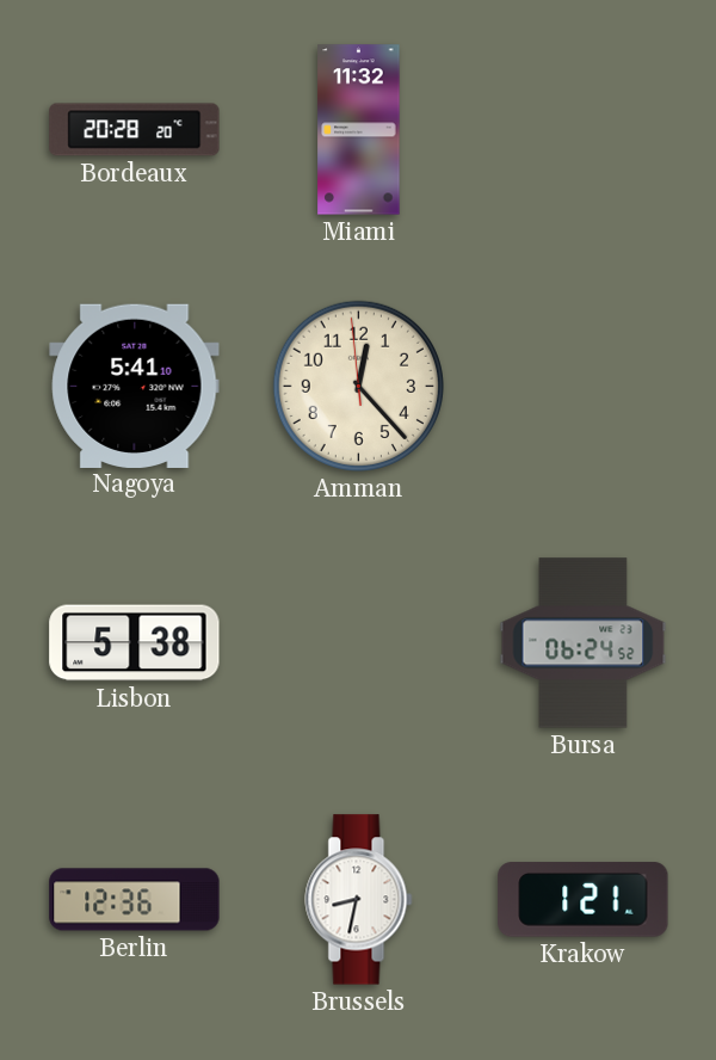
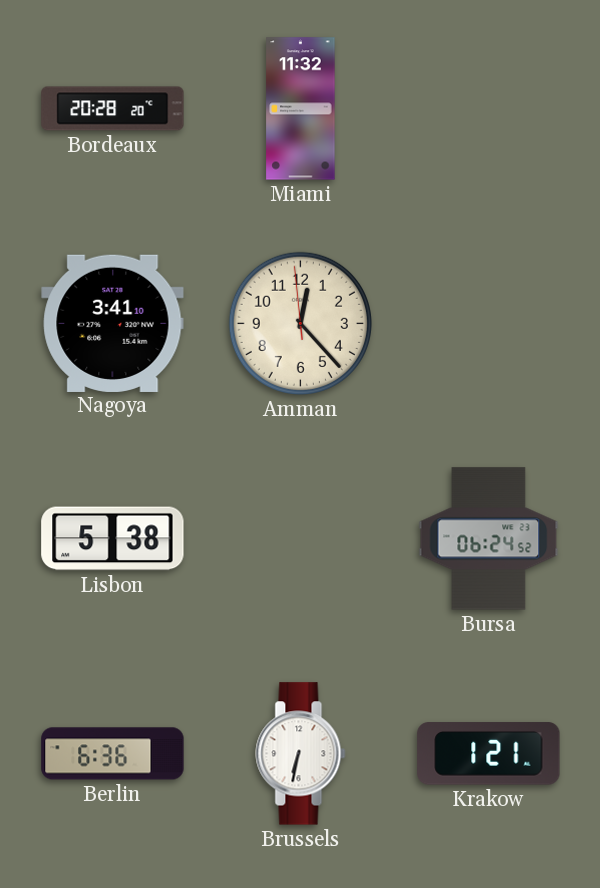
Nagoya: 5:41 -> 3:41
Berlin: 12:36 -> 6:36
Brussels: 8:32 -> 6:32
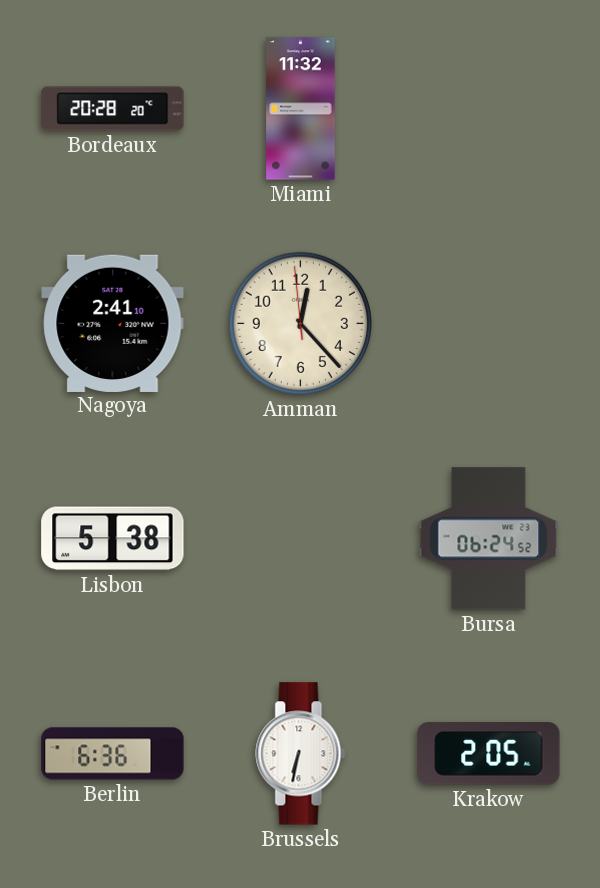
Nagoya: 3:41 -> 2:41
Krakow: 1:21 -> 2:05
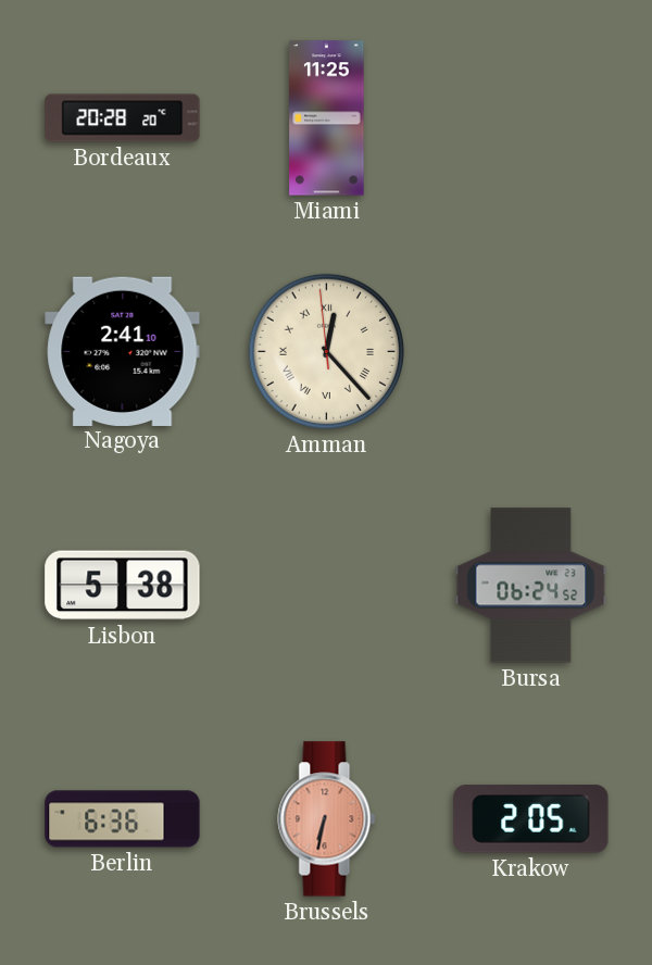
Miami: 11:32 -> 11:25
Amman numerals: Arabic -> Roman
Brussels dial: white -> salmon
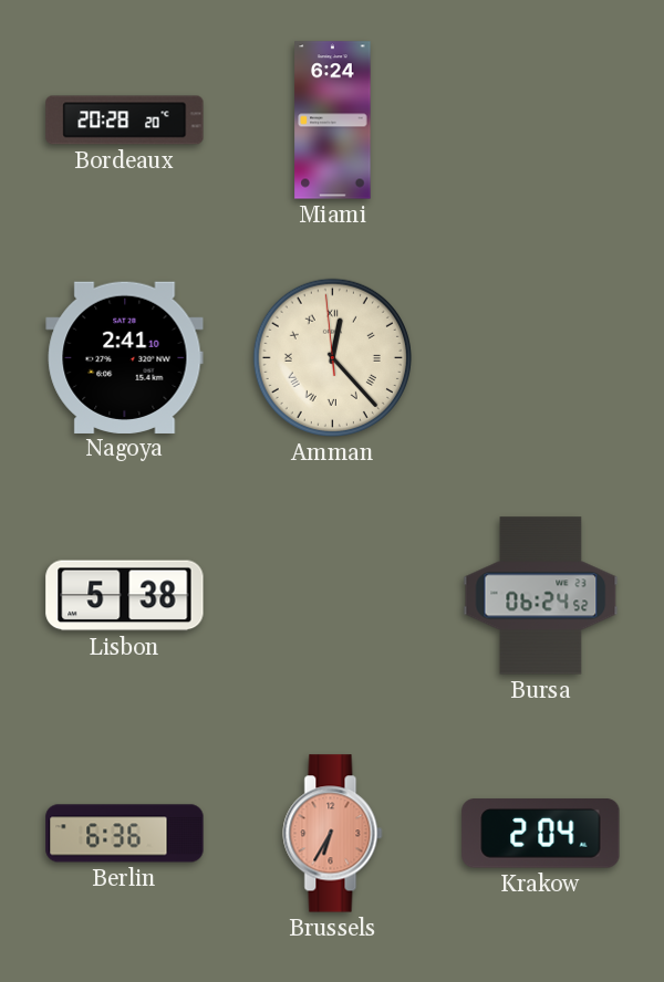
Miami: 11:25 -> 6:24
Brussels: 6:32 -> 6:35
Krakow: 2:05 -> 2:04
